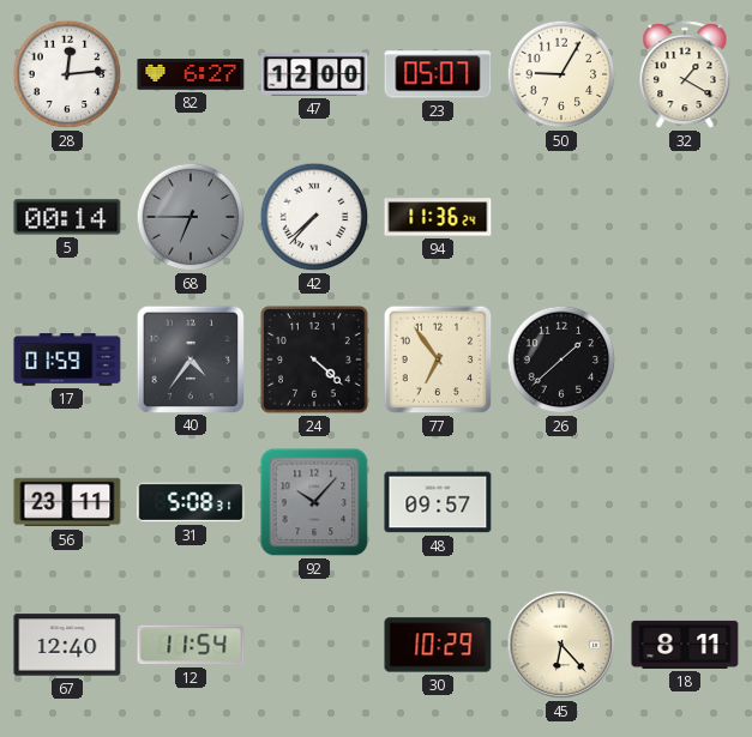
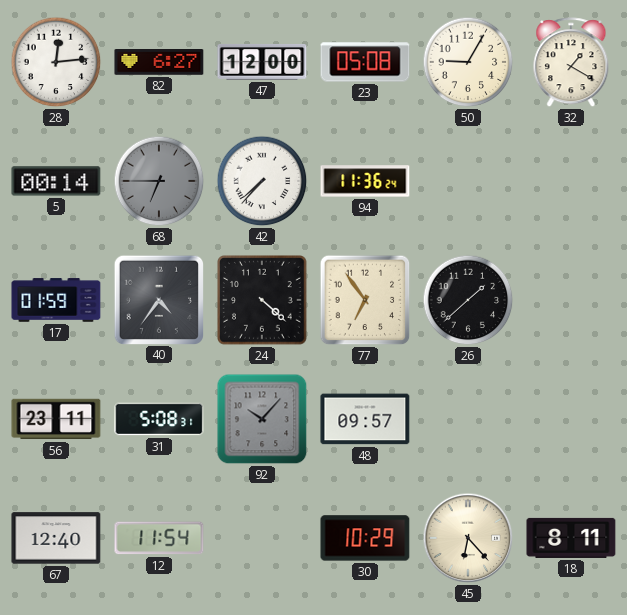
23: 05:07 -> 05:08
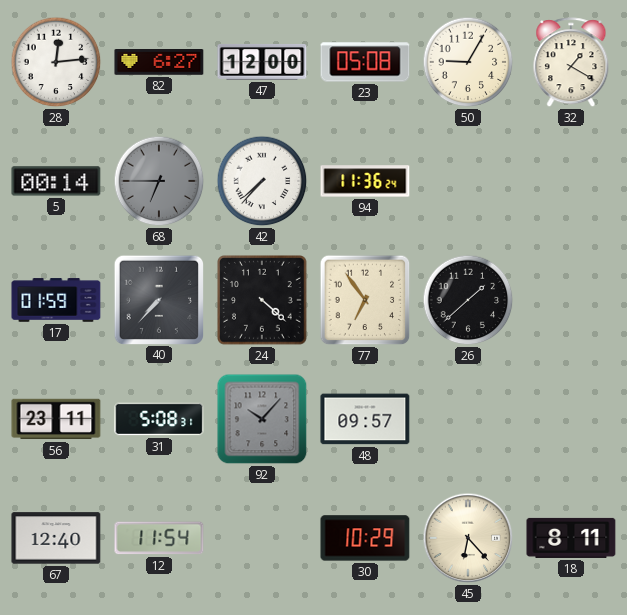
40: 4:36 -> 7:37
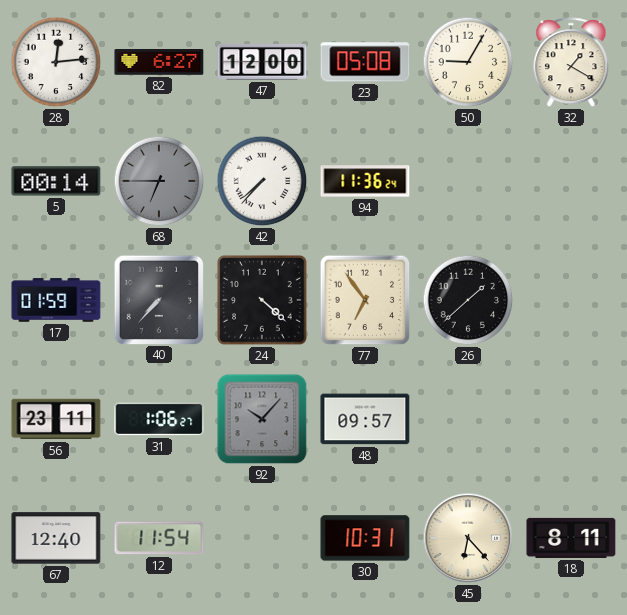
31: 5:08 -> 1:06
30: 10:29 -> 10:31
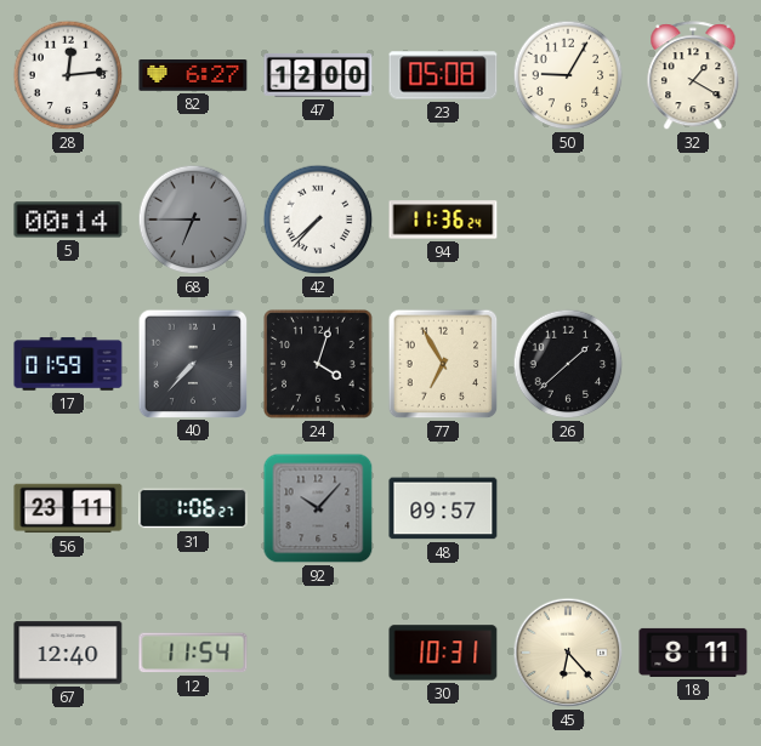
24: 4:22 -> 4:03
77: 6:54 -> 6:55
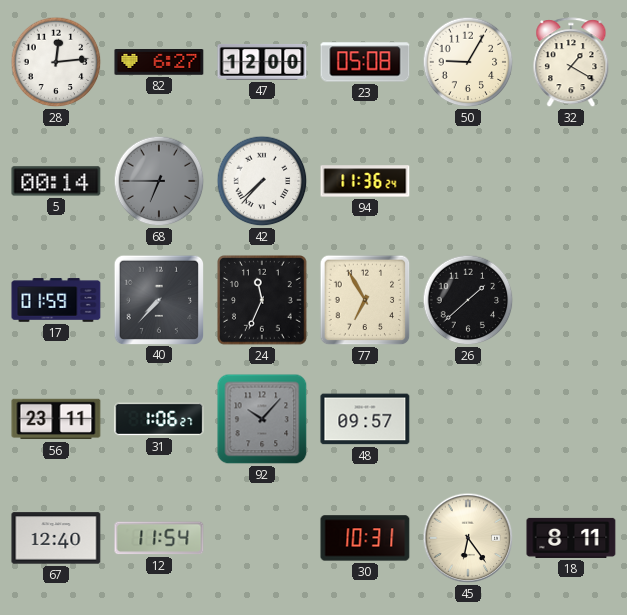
24: 4:03 -> 11:34
45: 6:23 -> 6:24
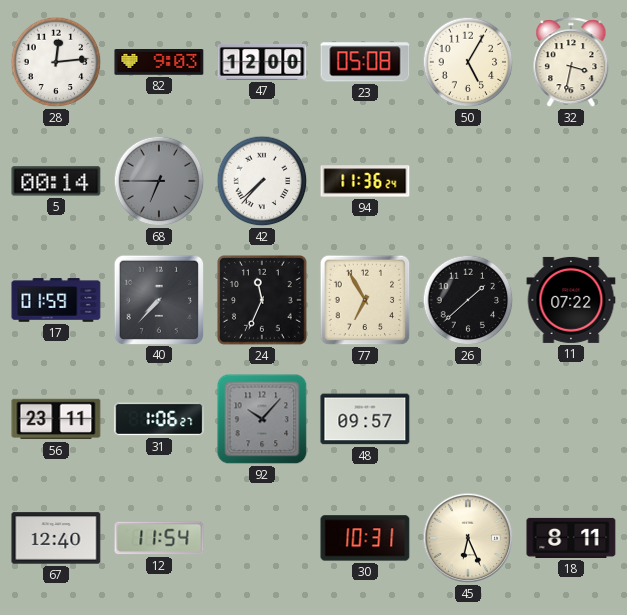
82: 6:27 -> 9:03
50: 9:05 -> 5:05
32: 1:20 -> 3:32
11: none -> 07:22
45: 6:24 -> 6:26
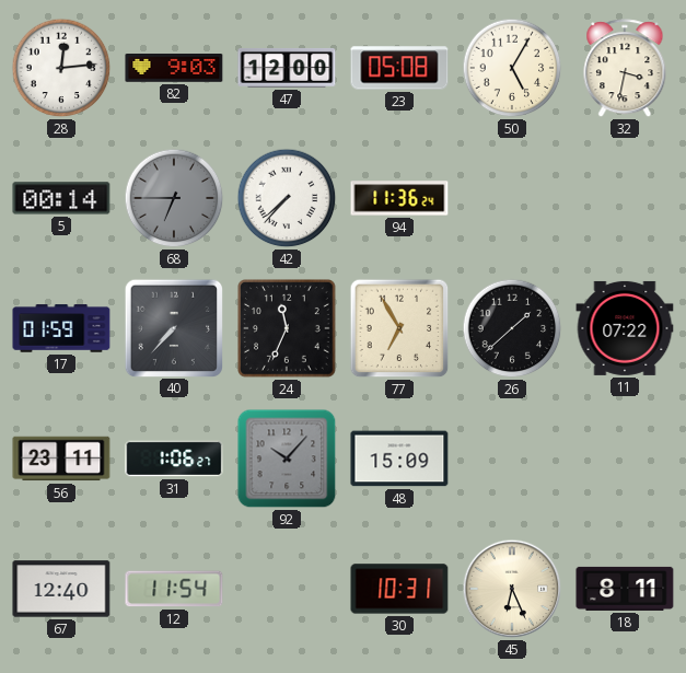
48: 09:57 -> 15:09
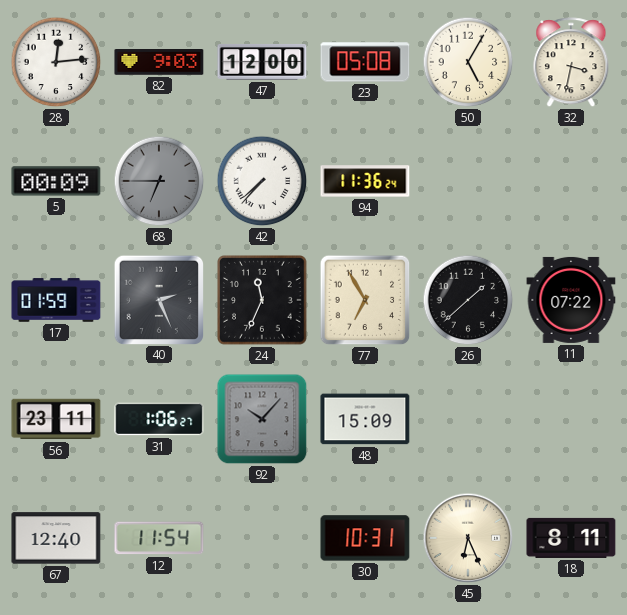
5: 00:14 -> 00:09
40: 7:37 -> 2:26
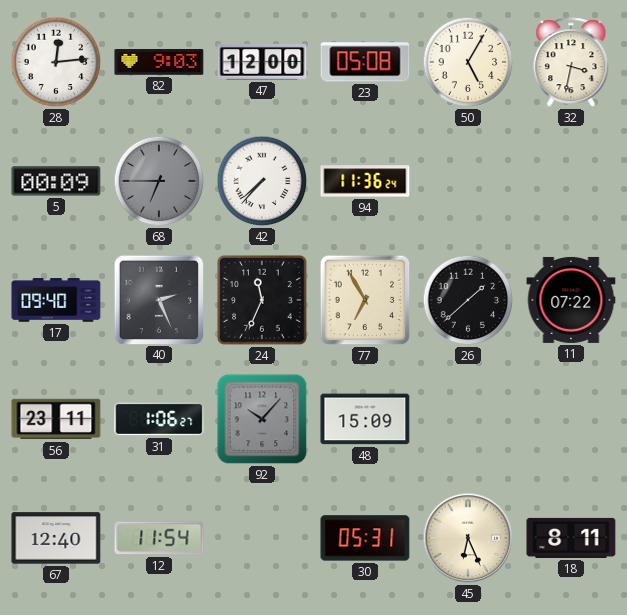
17: 01:59 -> 09:40
30: 10:31 -> 05:31
